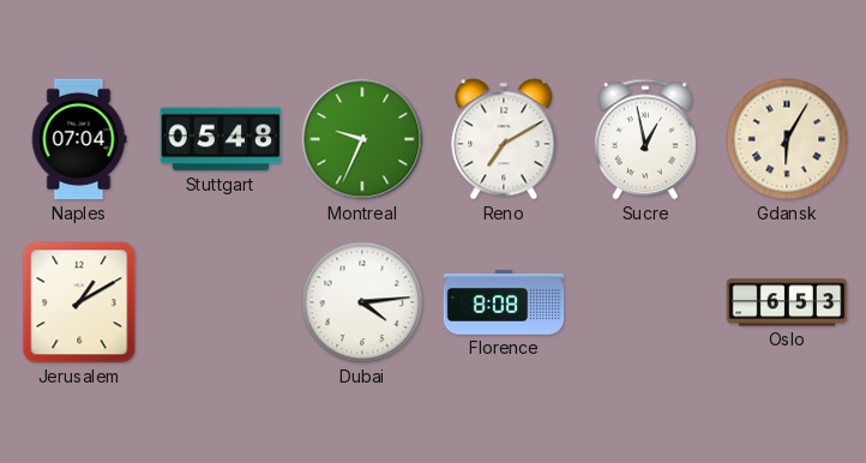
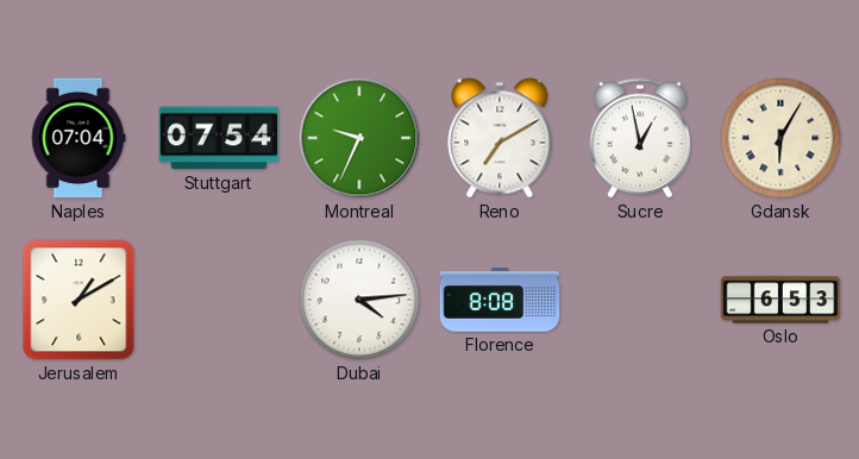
Stuttgart: 05:48 -> 07:54
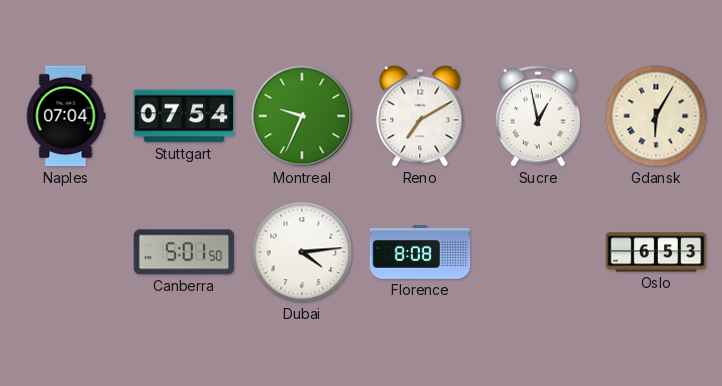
Jerusalem: 1:10 -> none
Canberra: none -> 5:01
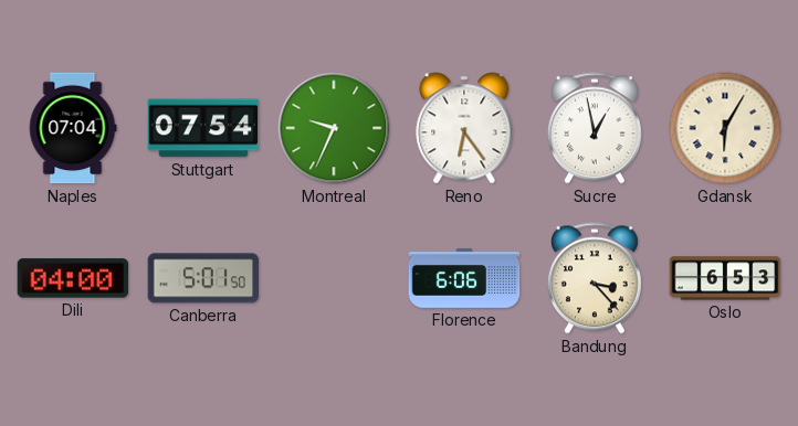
Reno: 7:10 -> 6:24
Dili: none -> 04:00
Dubai: 4:14 -> none
Florence: 8:08 -> 6:06
Bandung: none -> 3:23
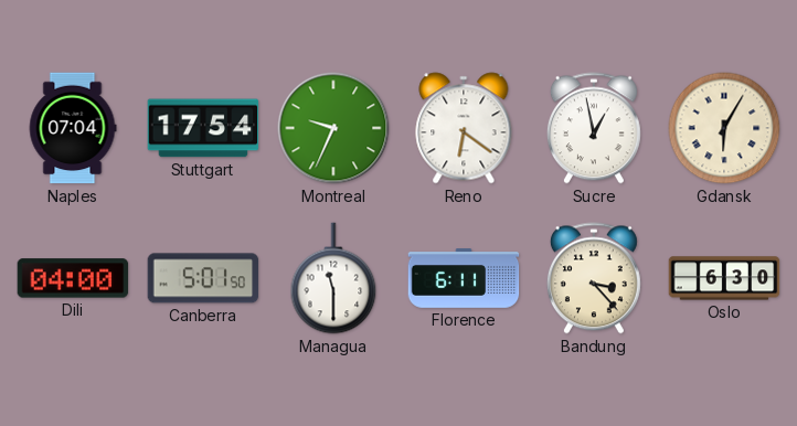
Stuttgart: 07:54 -> 17:54
Reno: 6:24 -> 6:21
Managua: none -> 11:30
Florence: 6:06 -> 6:11
Oslo: 6:53 -> 6:30
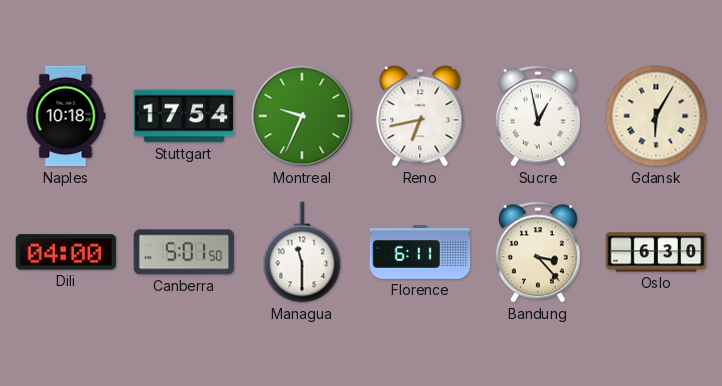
Naples: 07:04 -> 10:18
Reno: 6:21 -> 6:43
